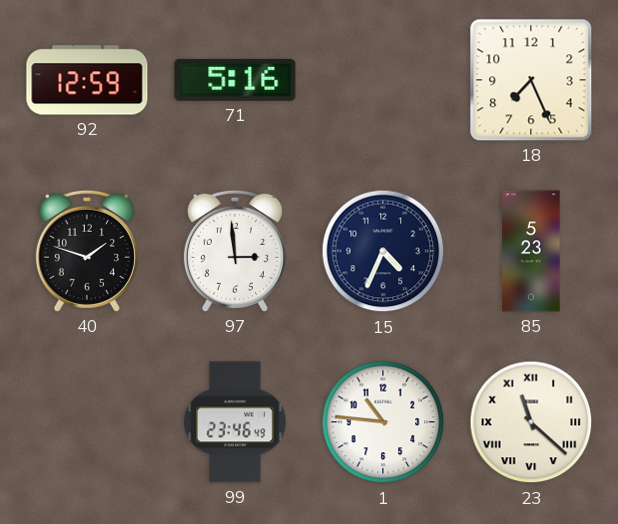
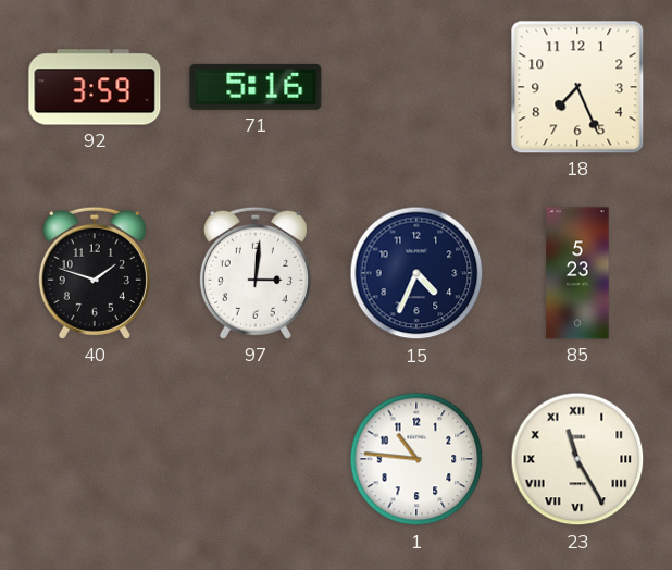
92: 12:59 -> 3:59
97: 2:59 -> 3:01
99: 23:46 -> none
23: 11:22 -> 11:25
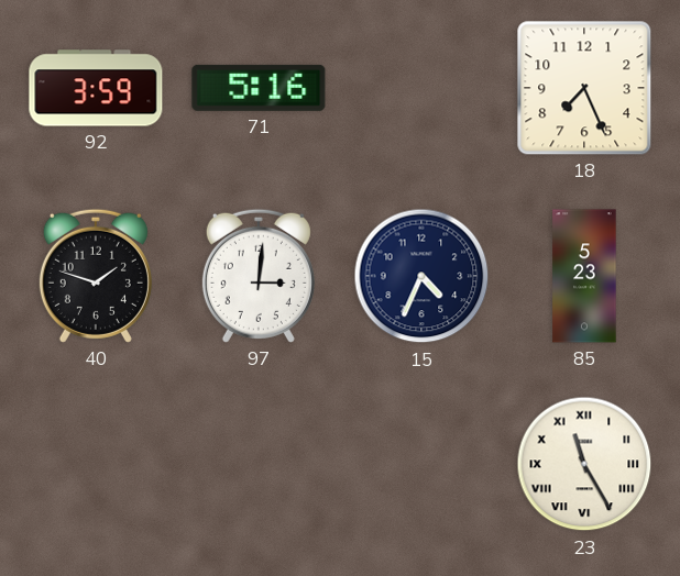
1: 10:46 -> none
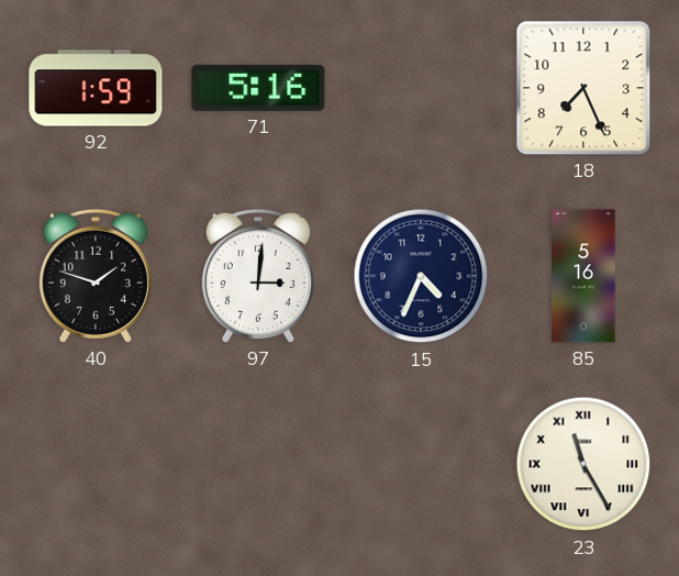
92: 3:59 -> 1:59
85: 5:23 -> 5:16
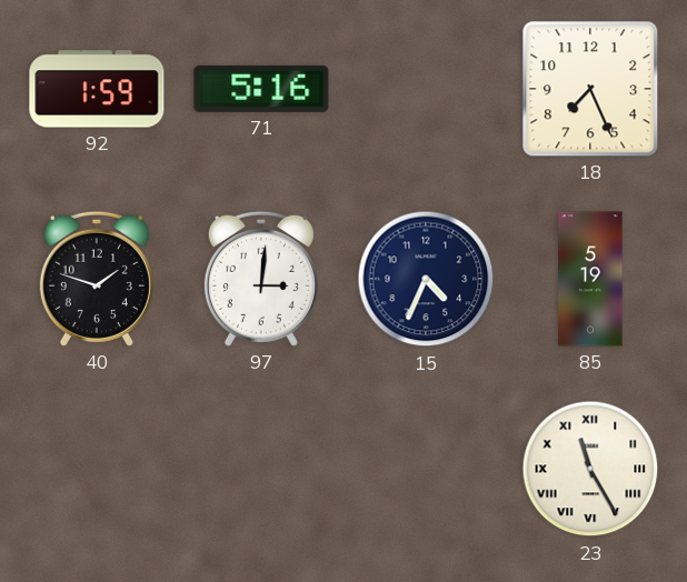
85: 5:16 -> 5:19
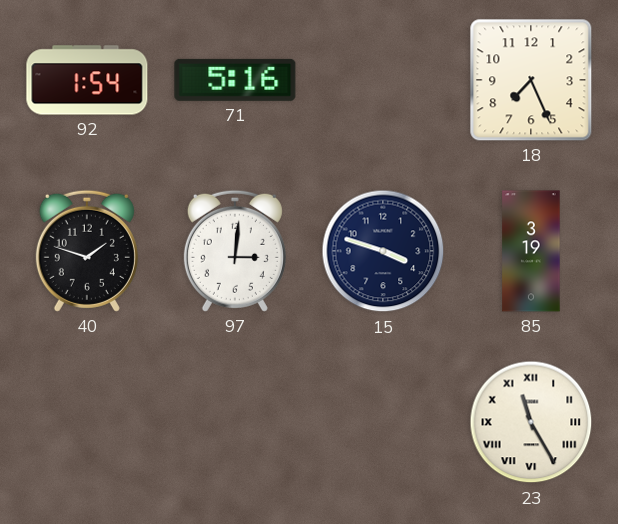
92: 1:59 -> 1:54
15: 4:34 -> 3:48
85: 5:19 -> 3:19
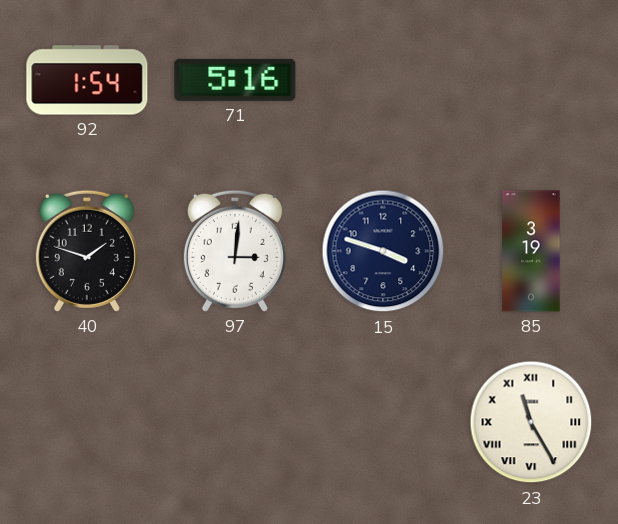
18: 7:26 -> none
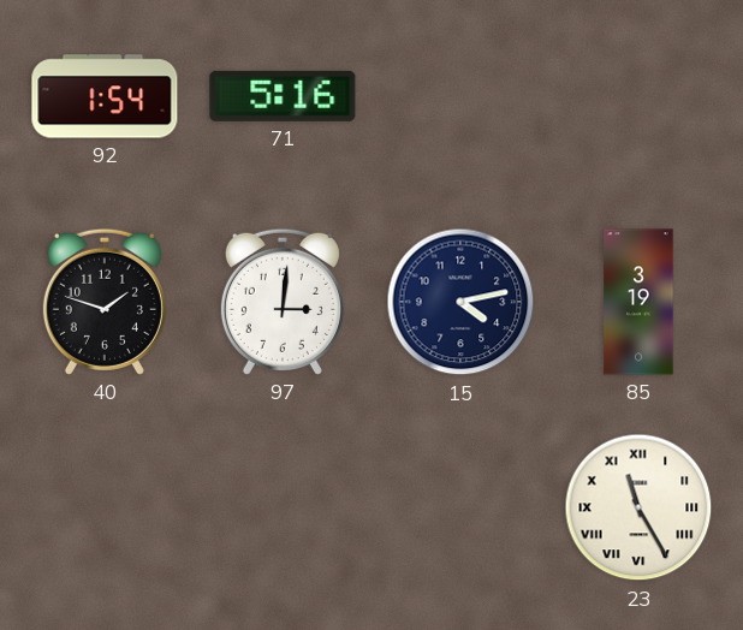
15: 3:48 -> 4:13
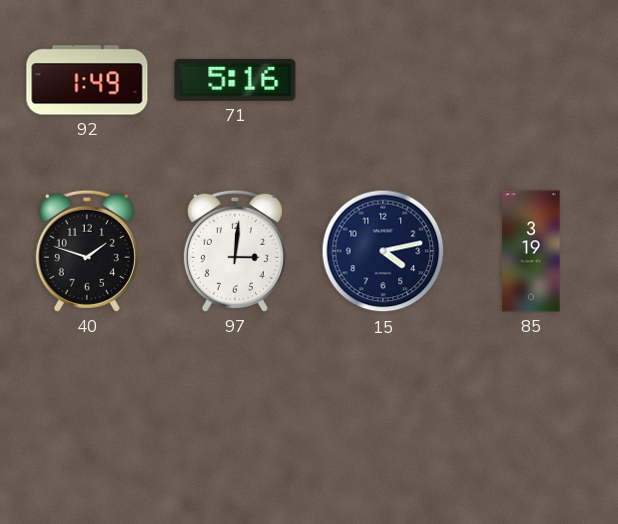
92: 1:54 -> 1:49
23: 11:25 -> none
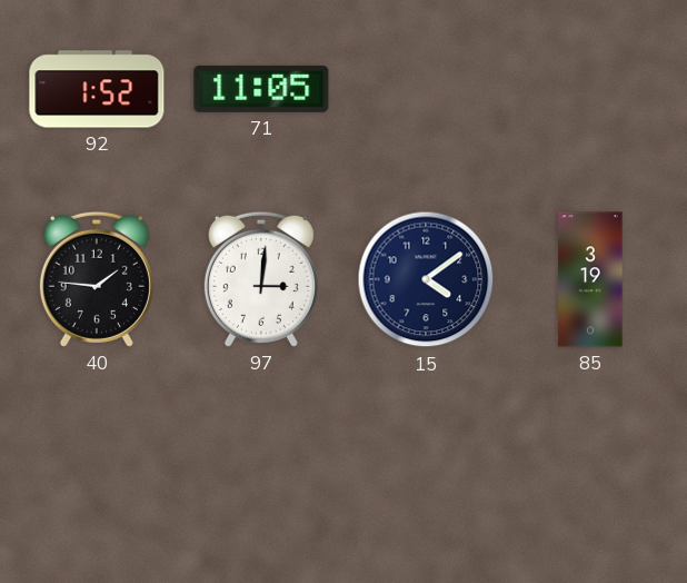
92: 1:49 -> 1:52
71: 5:16 -> 11:05
40: 1:48 -> 1:46
15: 4:13 -> 4:09
